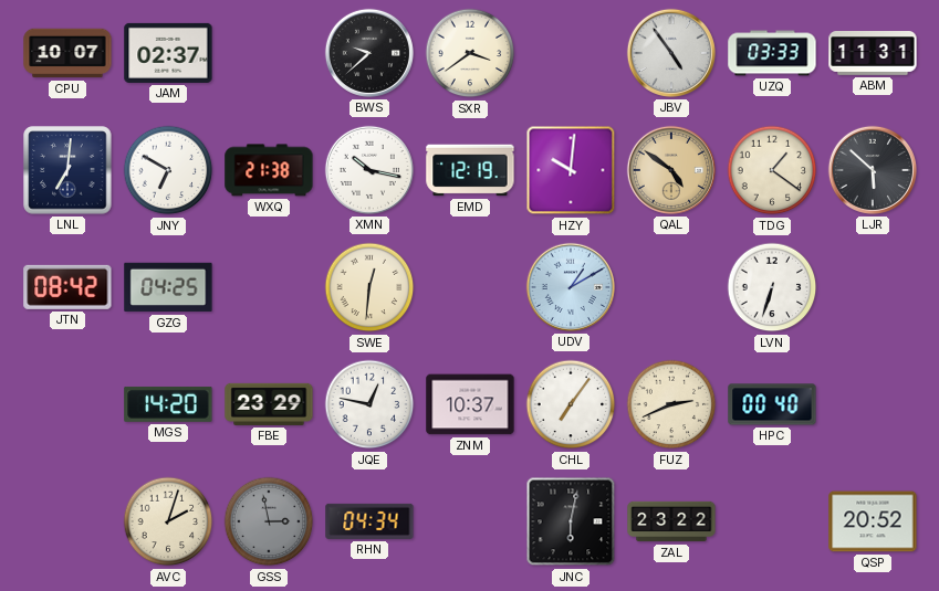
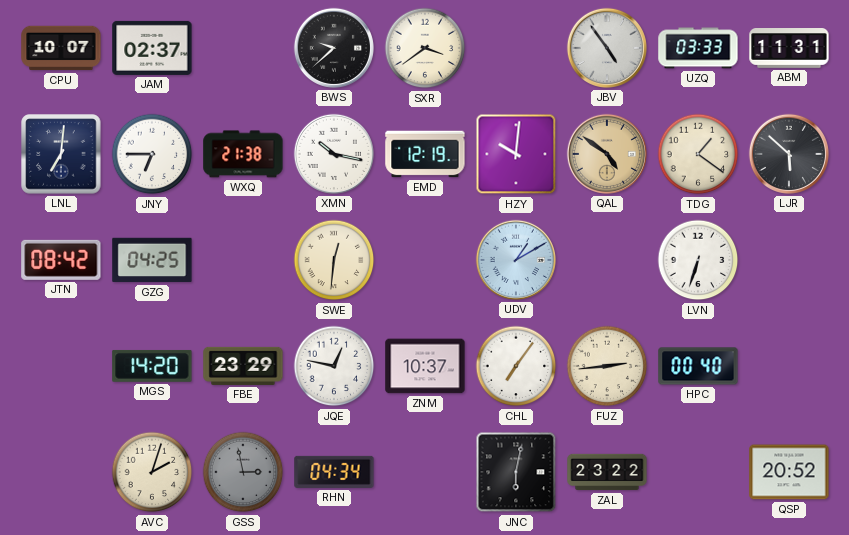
JNY: 6:50 -> 6:45
FUZ: 2:41 -> 2:44
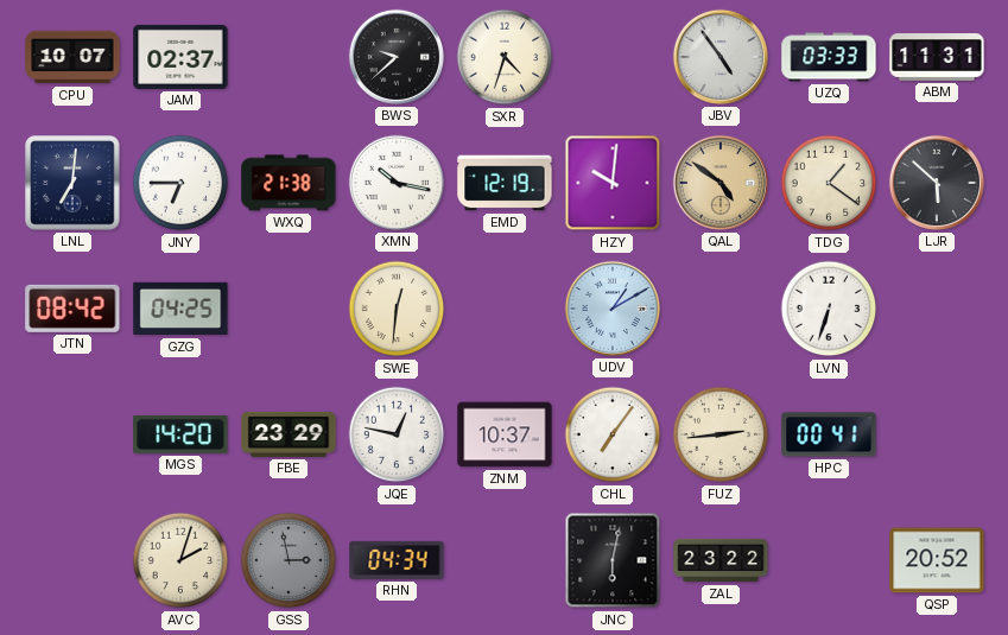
SXR: 3:39 -> 4:33
HPC: 00:40 -> 00:41
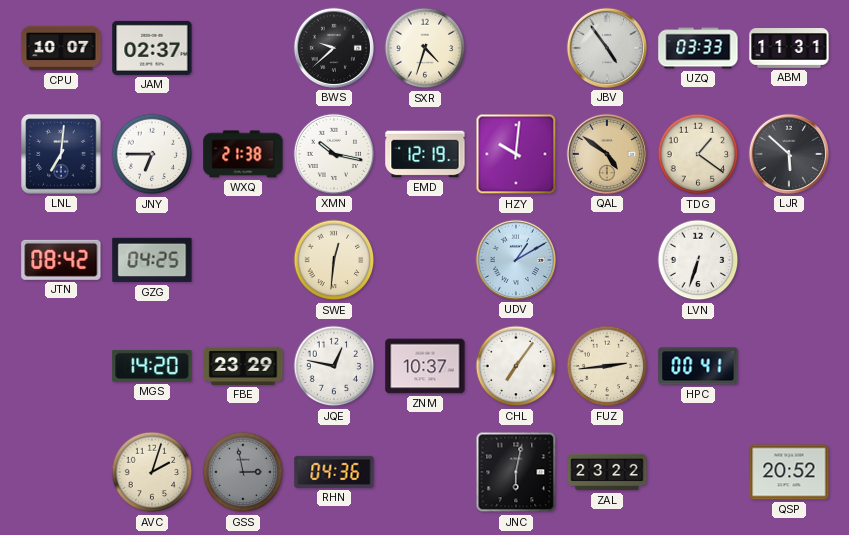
RHN: 04:34 -> 04:36
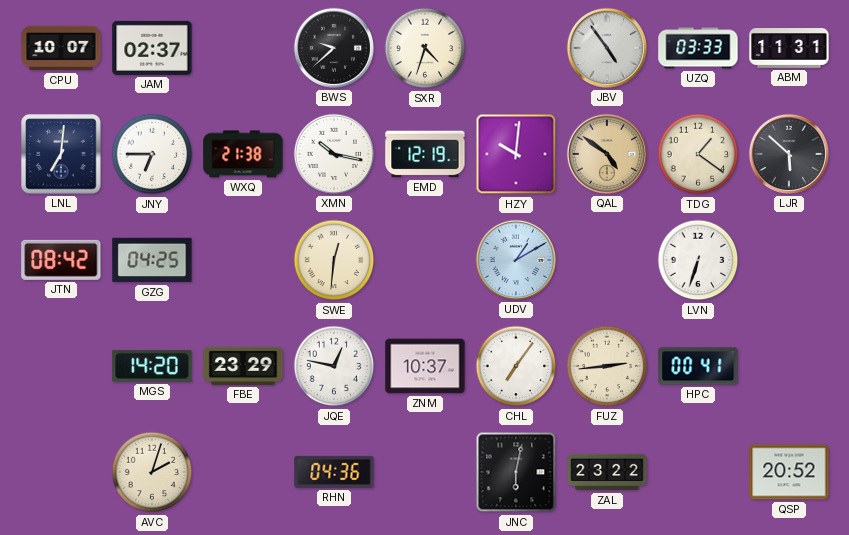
GSS: 2:58 -> none
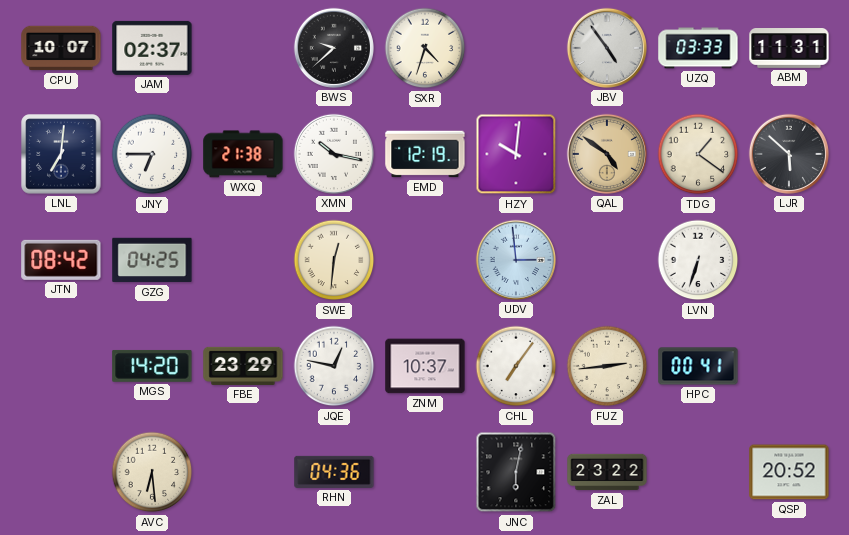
UDV: 1:10 -> 2:59
AVC: 2:03 -> 6:29
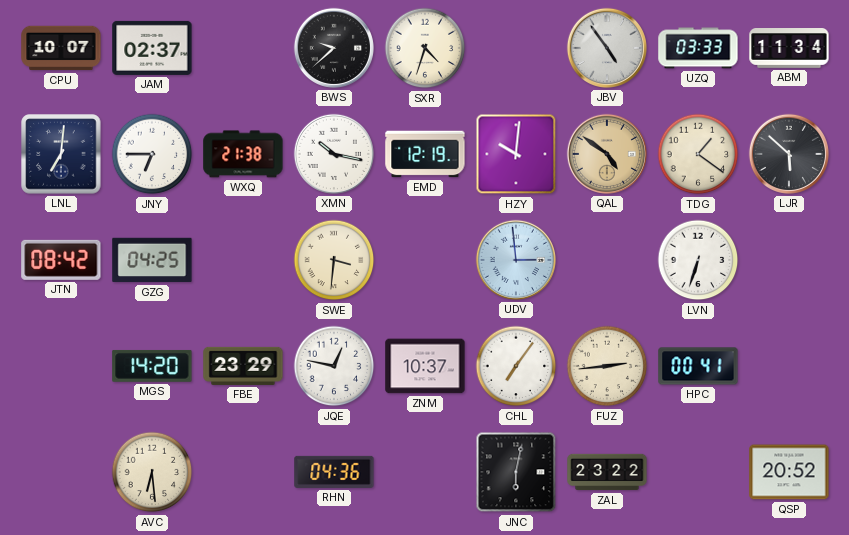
ABM: 11:31 -> 11:34
SWE: 12:31 -> 3:31
